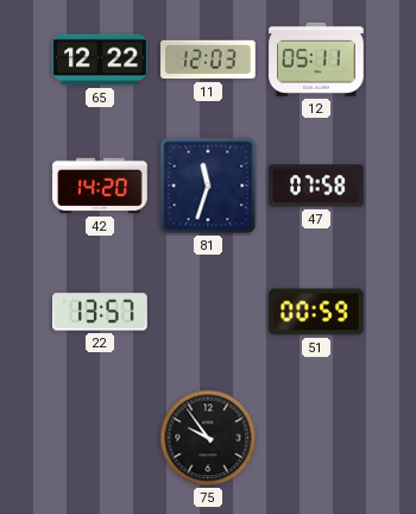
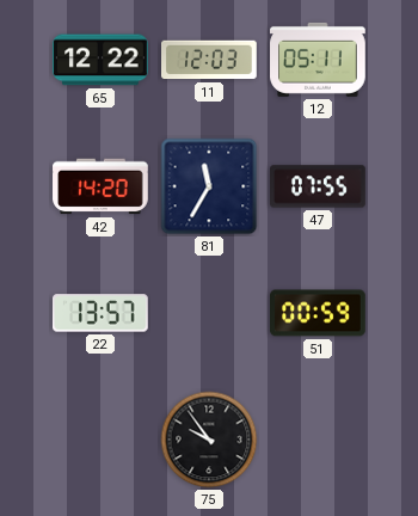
81: 11:33 -> 11:35
47: 07:58 -> 07:55
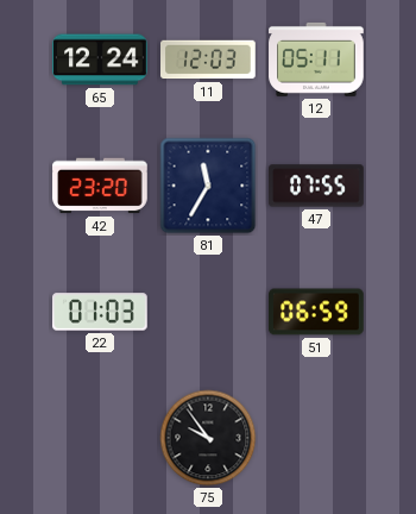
65: 12:22 -> 12:24
42: 14:20 -> 23:20
22: 13:57 -> 01:03
51: 00:59 -> 06:59
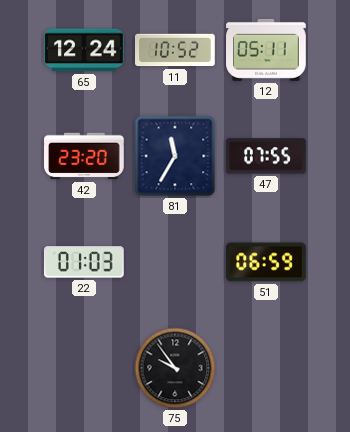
11: 12:03 -> 10:52
